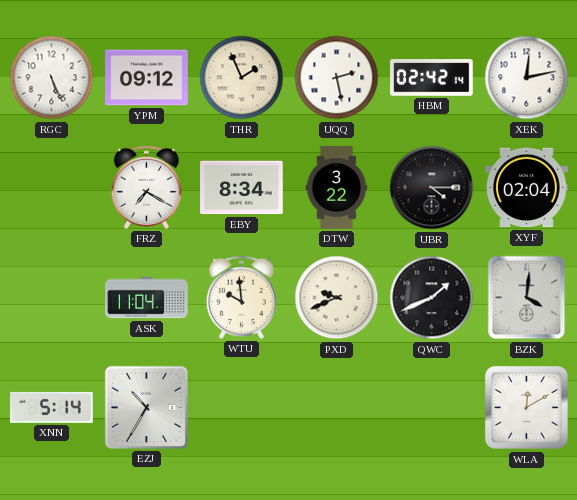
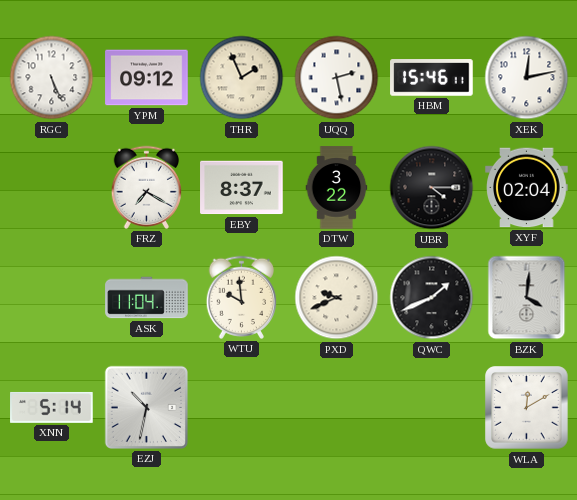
HBM: 02:42 -> 15:46
EBY: 8:34 -> 8:37
EZJ: 10:35 -> 10:32
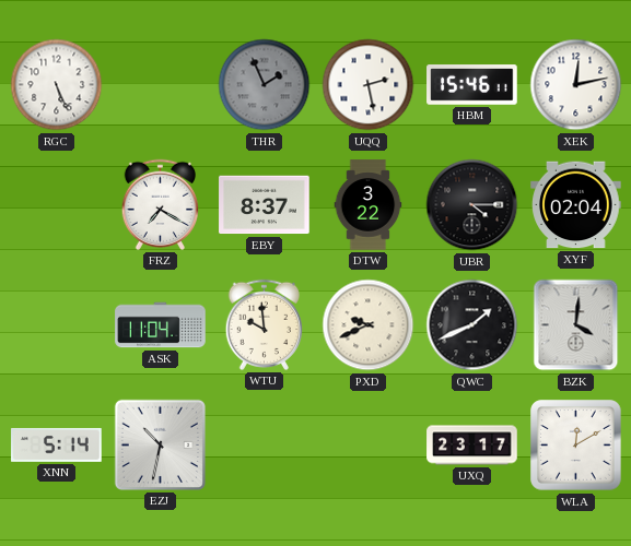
YPM: 09:12 -> none
THR dial: cream -> grey
UXQ: none -> 23:17
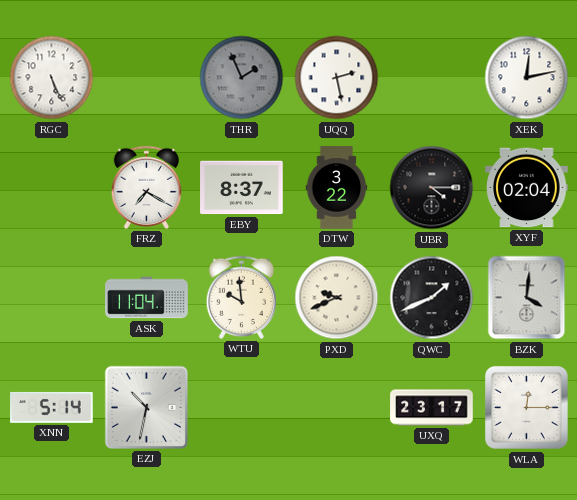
HBM: 15:46 -> none
WLA: 12:10 -> 12:15
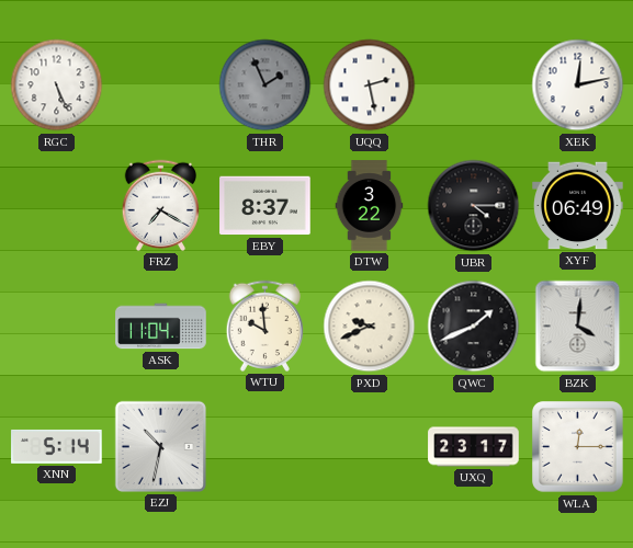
XYF: 02:04 -> 06:49
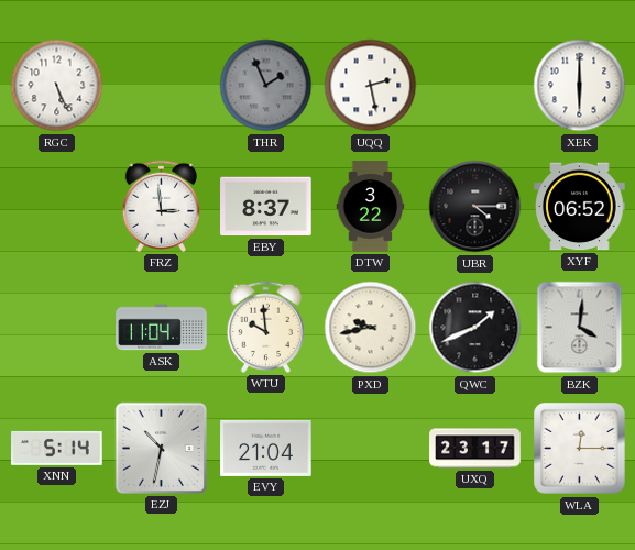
XEK: 12:13 -> 6:00
FRZ: 7:20 -> 2:59
XYF: 06:49 -> 06:52
PXD: 9:41 -> 9:43
EVY: none -> 21:04
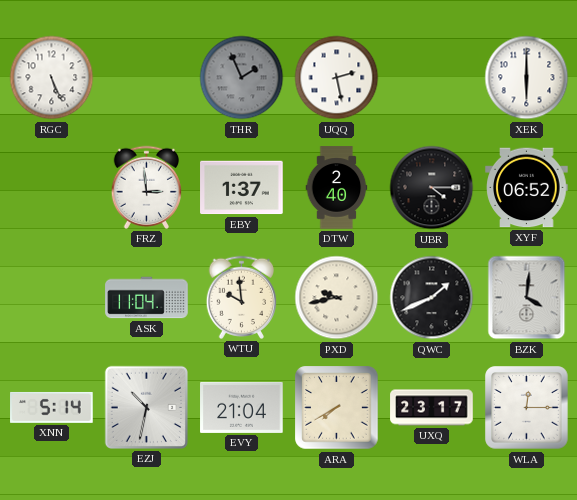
EBY: 8:37 -> 1:37
DTW: 3:22 -> 2:40
ARA: none -> 7:40
